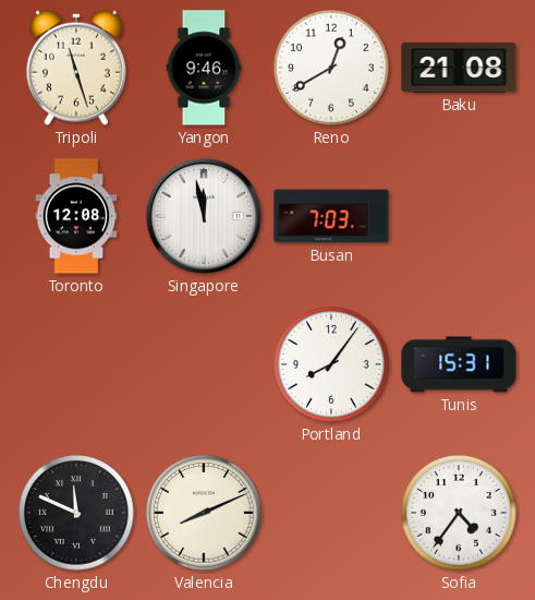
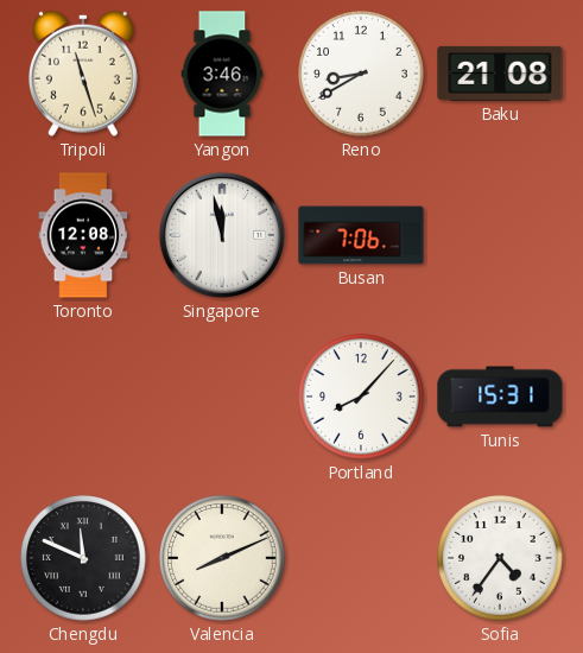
Yangon: 9:46 -> 3:46
Reno: 12:40 -> 8:40
Busan: 7:03 -> 7:06
Portland: 8:06 -> 8:07
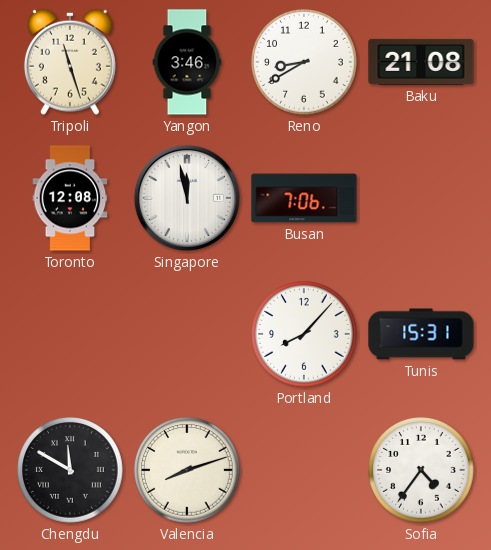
Chengdu: 11:49 -> 11:50
Valencia: 8:11 -> 8:12
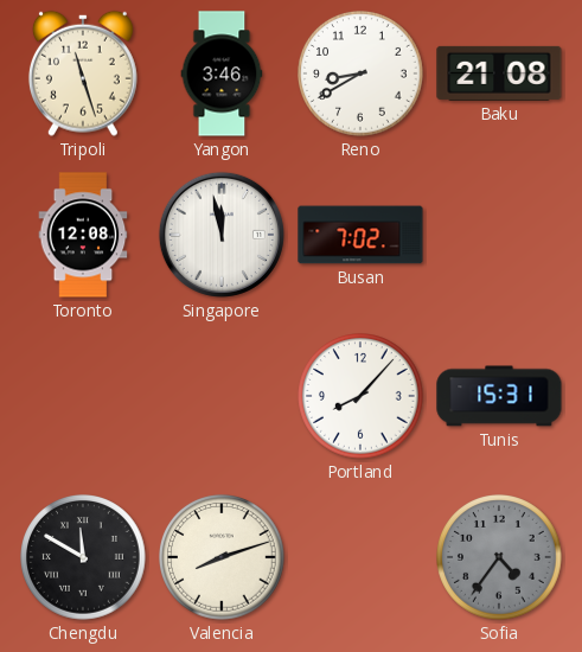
Busan: 7:06 -> 7:02
Sofia dial: white -> grey
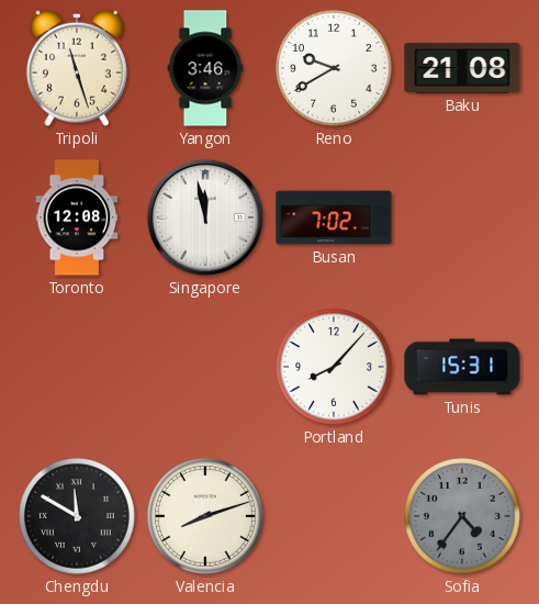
Reno: 8:40 -> 9:40
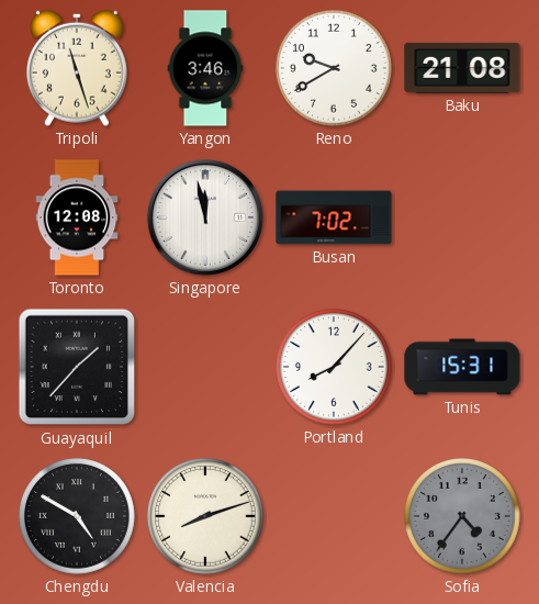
Guayaquil: none -> 1:37
Chengdu: 11:50 -> 4:50
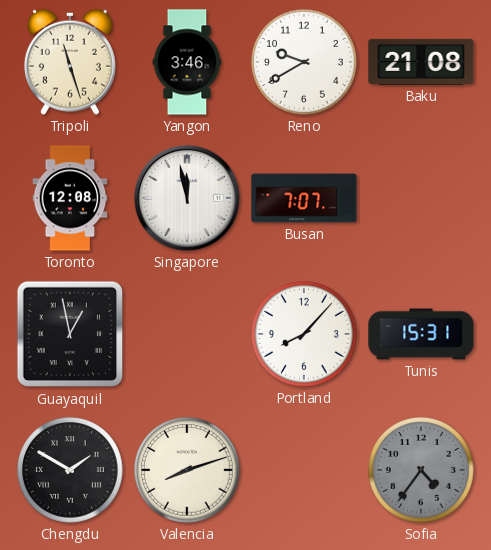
Busan: 7:02 -> 7:07
Guayaquil: 1:37 -> 12:58
Chengdu: 4:50 -> 1:50
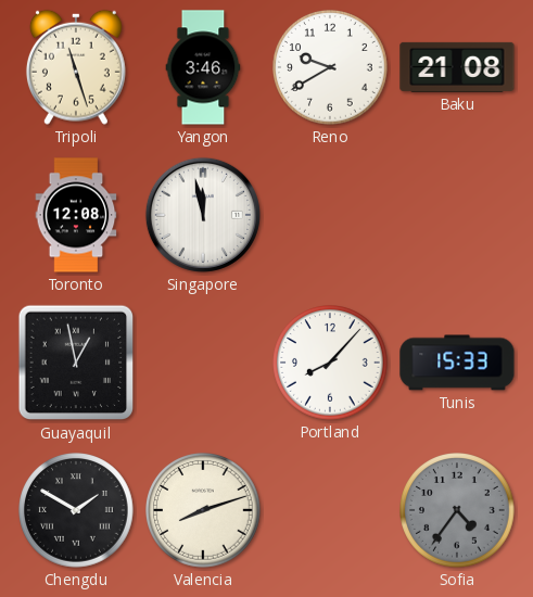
Busan: 7:07 -> none
Tunis: 15:31 -> 15:33
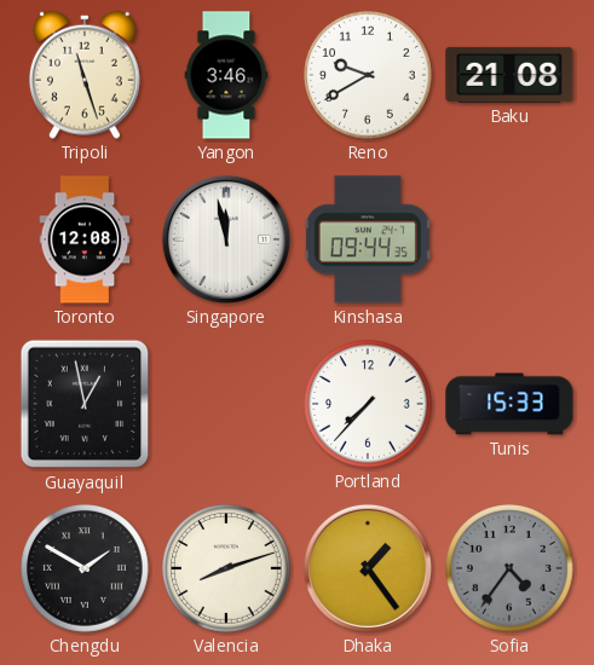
Kinshasa: none -> 09:44
Portland: 8:07 -> 7:37
Dhaka: none -> 1:24
